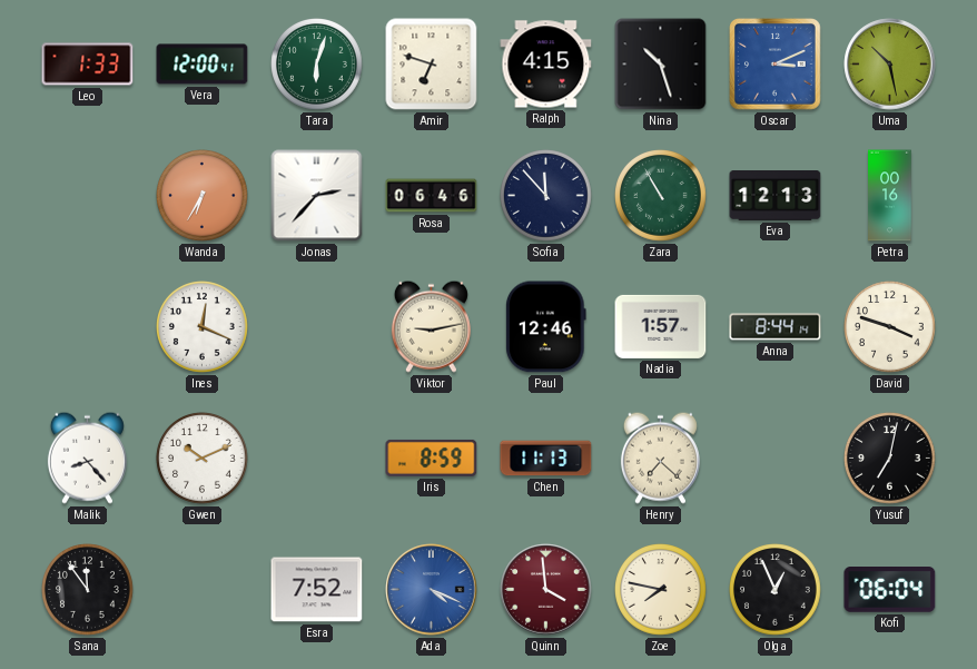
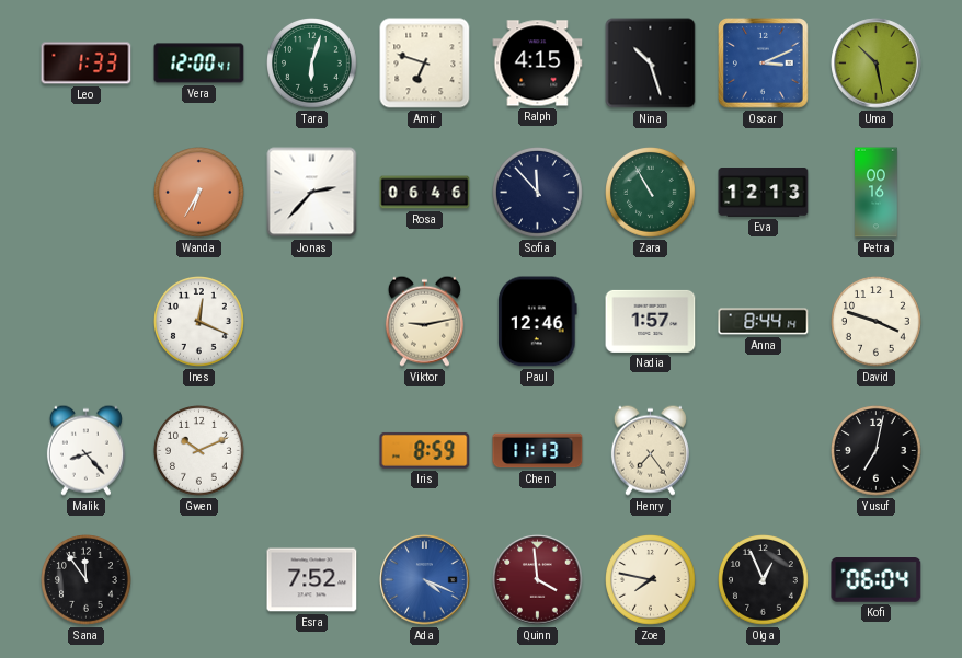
Henry: 7:22 -> 7:24
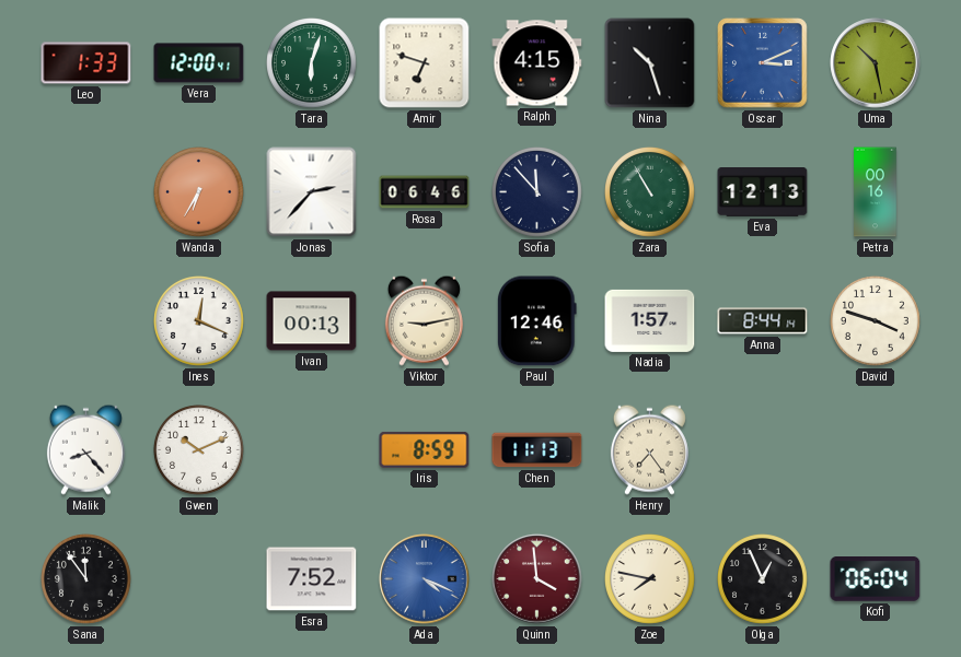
Ivan: none -> 00:13
Yusuf: 7:02 -> none
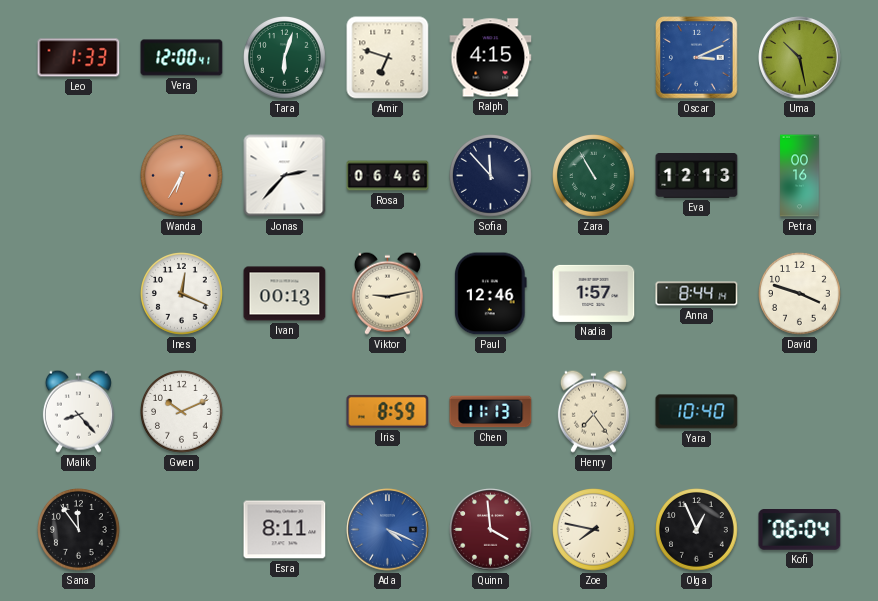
Nina: 10:27 -> none
Yara: none -> 10:40
Esra: 7:52 -> 8:11
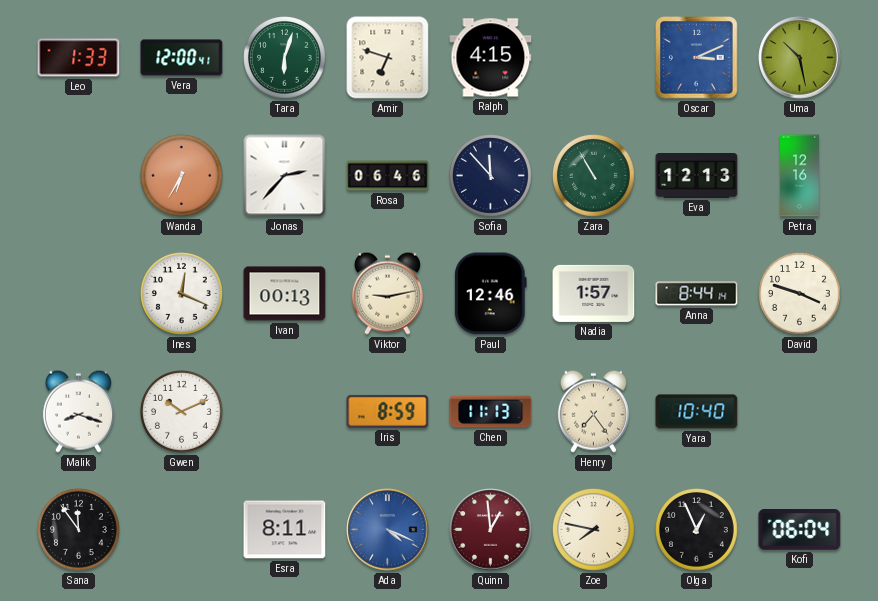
Petra: 00:16 -> 12:16
Malik: 8:23 -> 8:18
Quinn: 3:59 -> 12:59
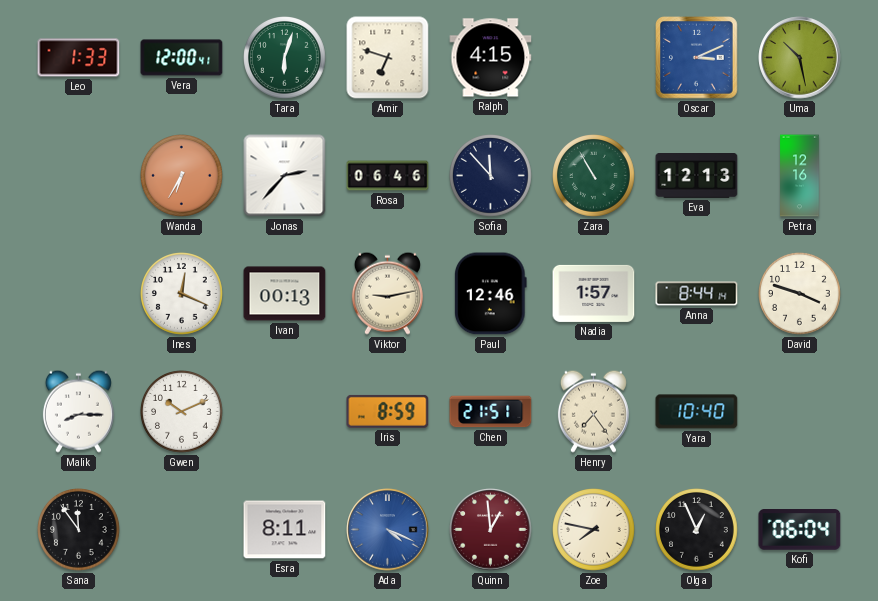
Malik: 8:18 -> 8:15
Chen: 11:13 -> 21:51
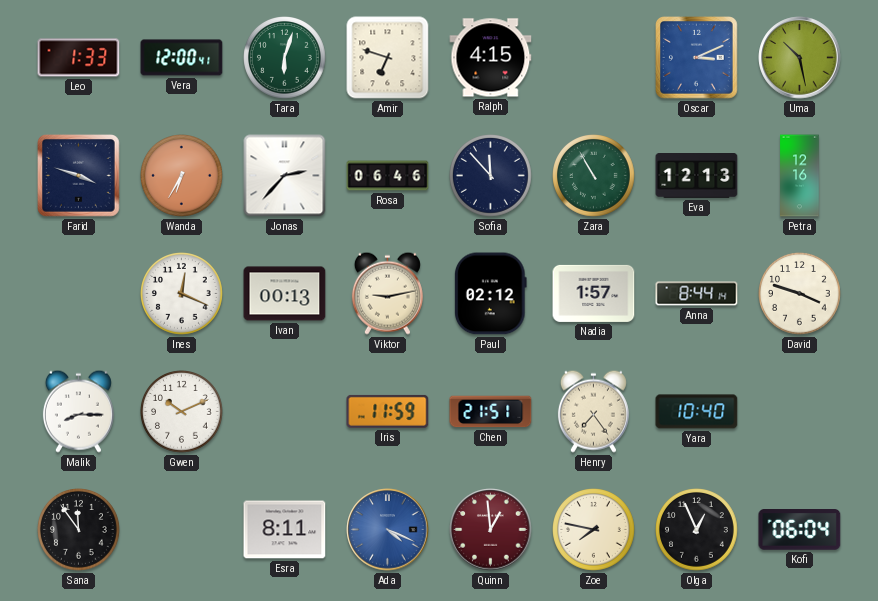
Farid: none -> 3:48
Paul: 12:46 -> 02:12
Iris: 8:59 -> 11:59
